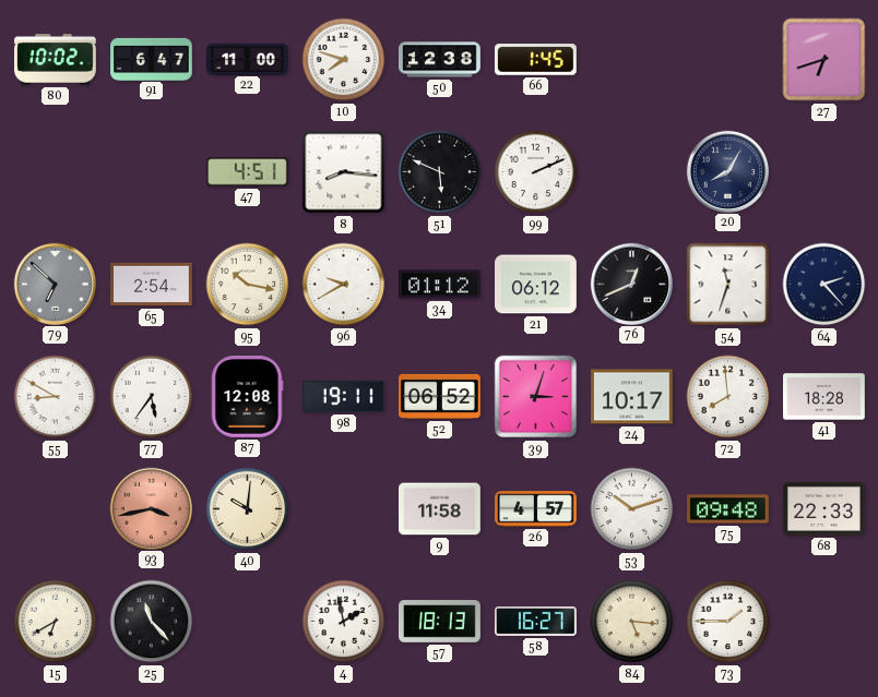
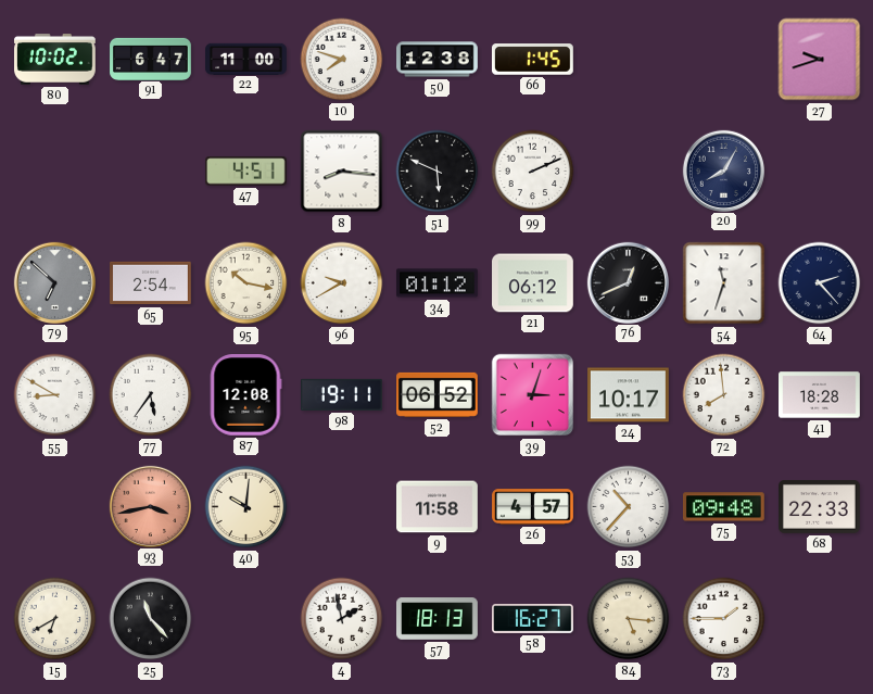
27: 6:42 -> 9:42
53: 10:12 -> 10:37
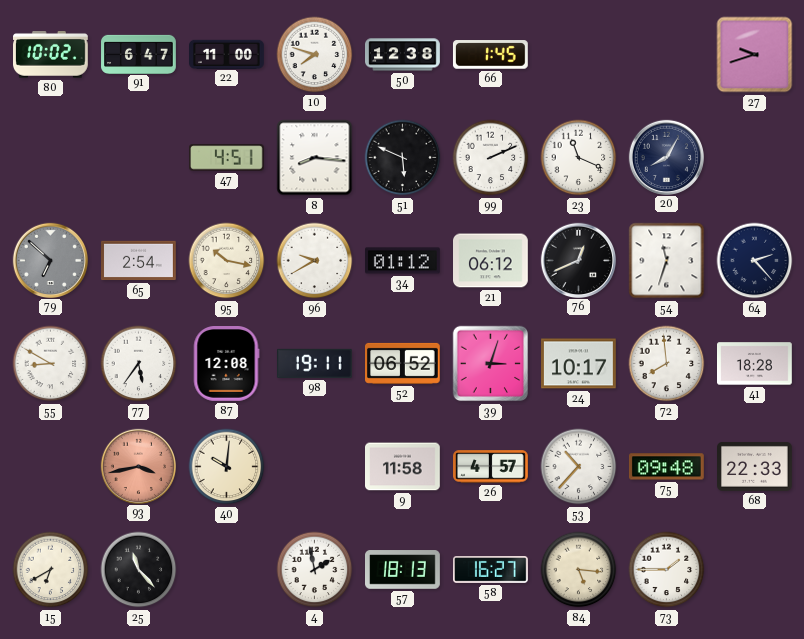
23: none -> 11:19
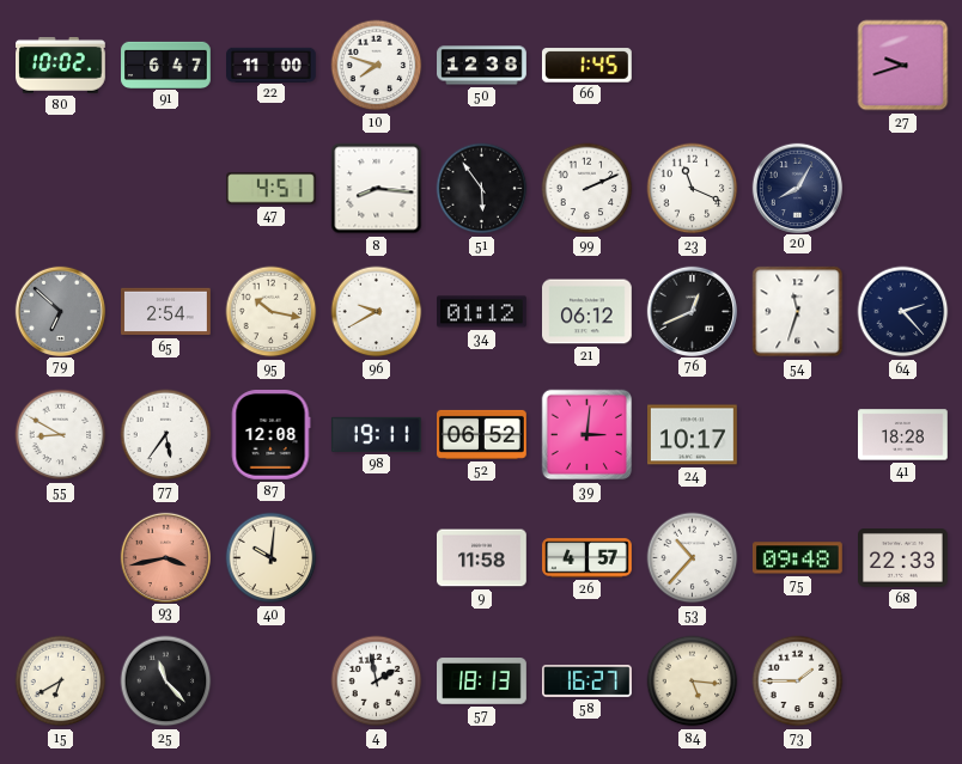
51: 5:49 -> 5:54
39: 3:03 -> 3:01
72: 7:59 -> none
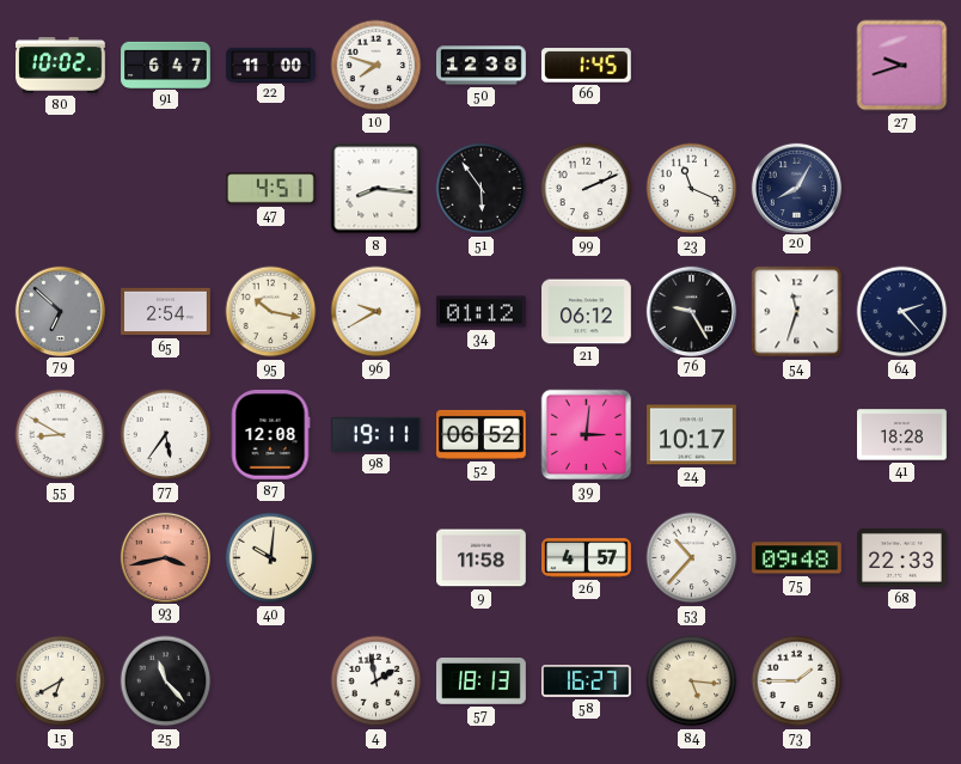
76: 12:41 -> 9:25
